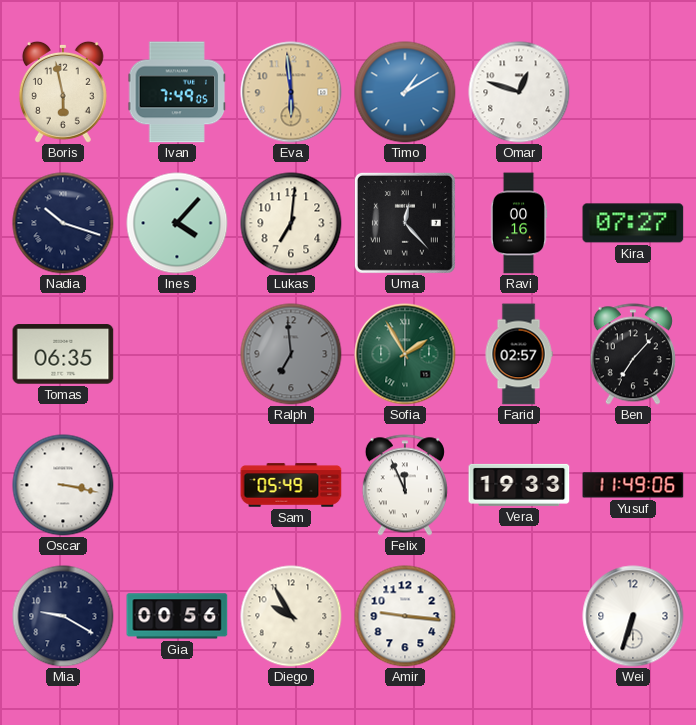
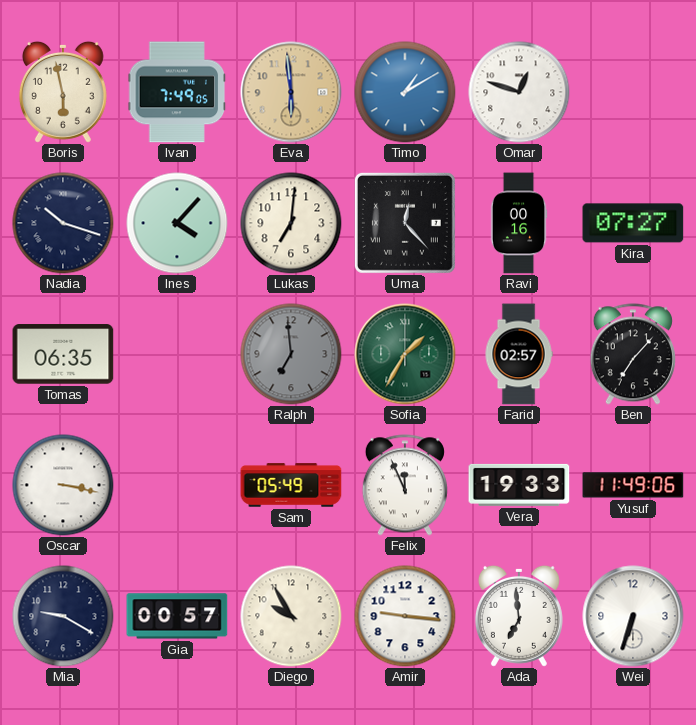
Sofia: 1:55 -> 1:35
Gia: 00:56 -> 00:57
Ada: none -> 6:59
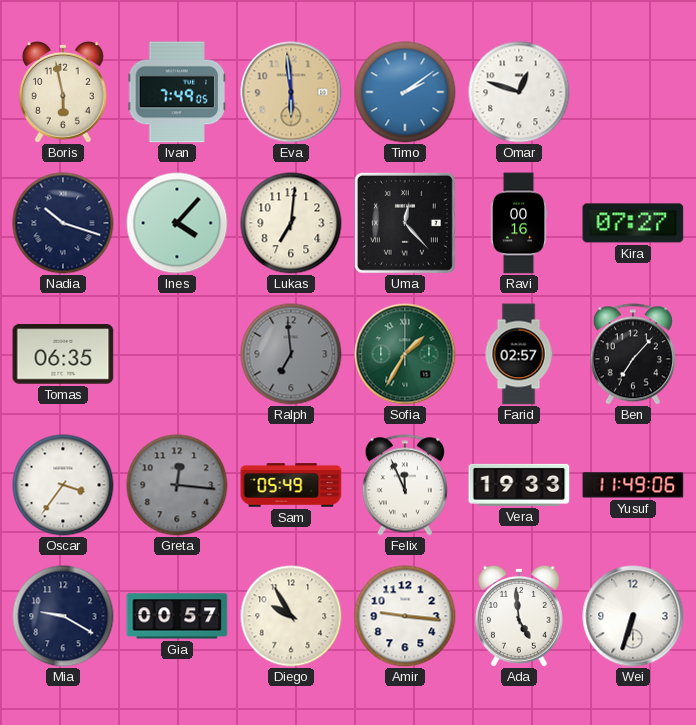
Timo: 1:10 -> 2:09
Oscar: 3:17 -> 3:36
Greta: none -> 12:16
Ada: 6:59 -> 4:59
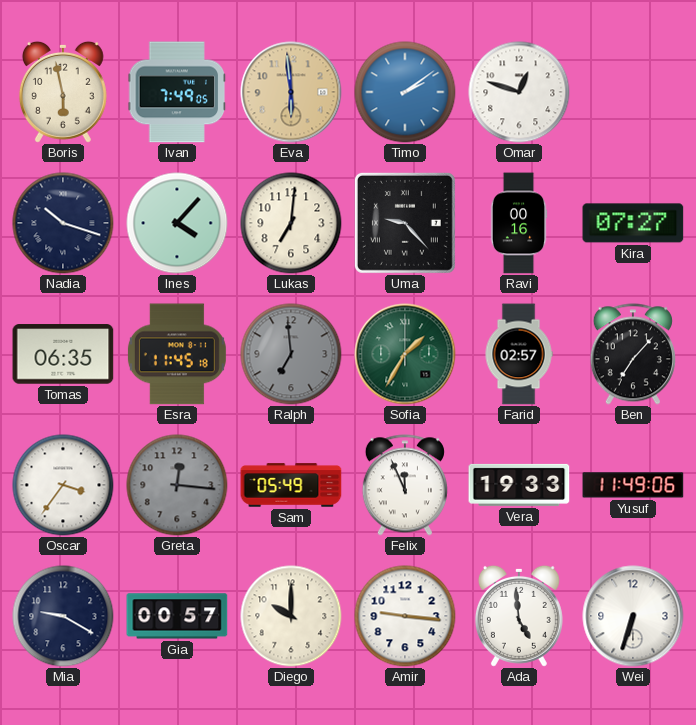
Uma: 12:23 -> 9:23
Esra: none -> 11:45
Diego: 9:55 -> 10:00
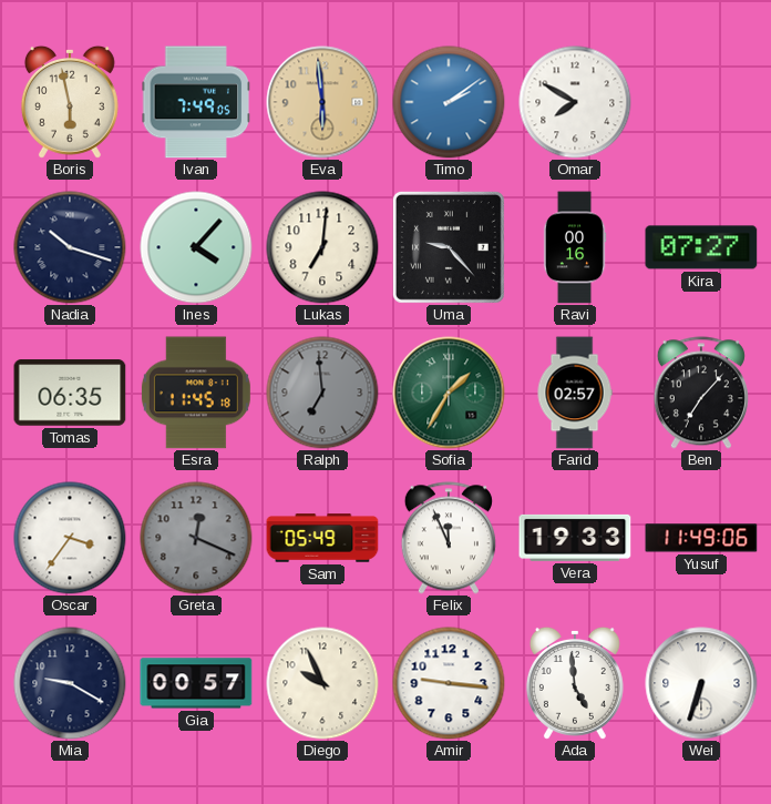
Omar: 12:48 -> 7:50
Greta: 12:16 -> 12:19
Diego: 10:00 -> 9:56
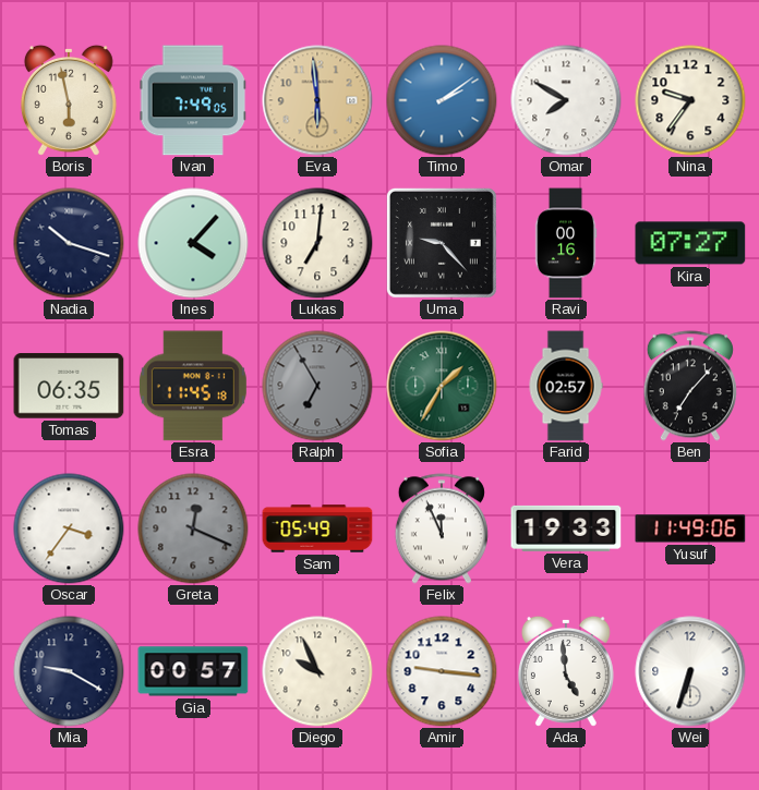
Nina: none -> 9:36
Ralph: 6:59 -> 6:55
